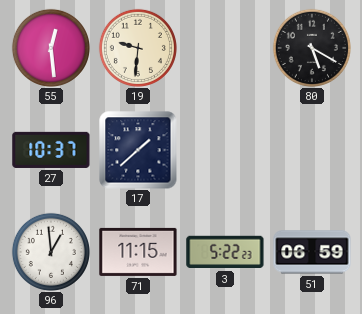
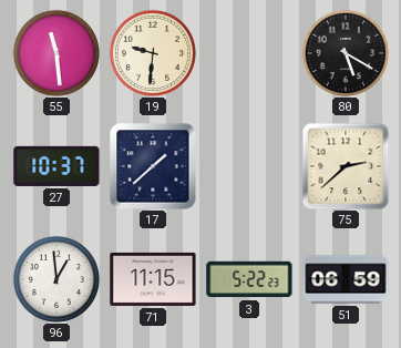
55: 12:29 -> 11:29
75: none -> 2:38
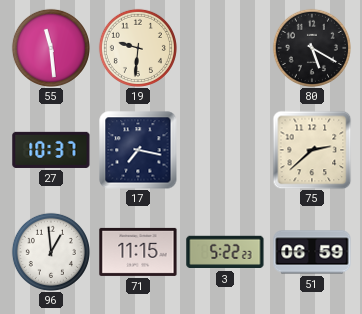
17: 1:38 -> 7:17
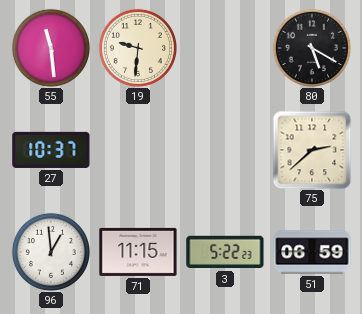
17: 7:17 -> none
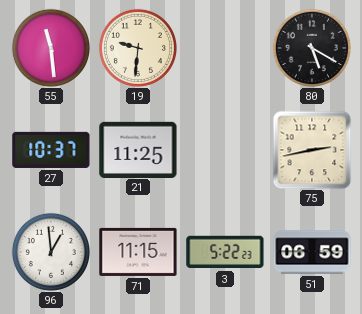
21: none -> 11:25
75: 2:38 -> 2:43
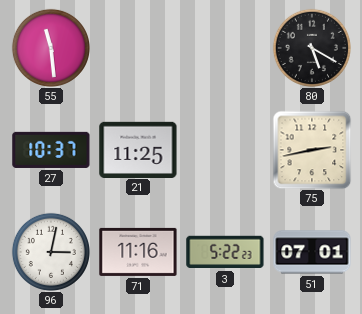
19: 9:31 -> none
96: 12:59 -> 3:02
71: 11:15 -> 11:16
51: 06:59 -> 07:01
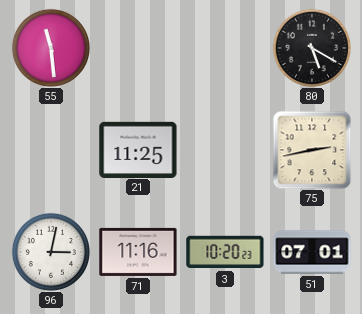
27: 10:37 -> none
3: 5:22 -> 10:20
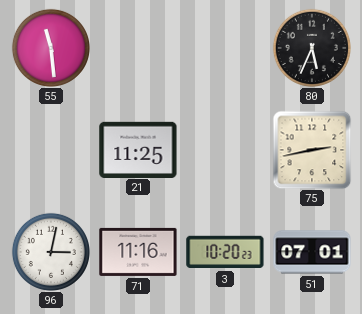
80: 5:20 -> 5:34
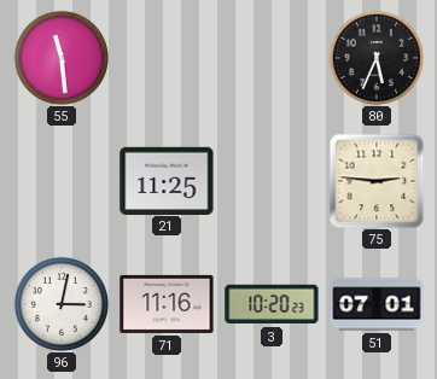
75: 2:43 -> 2:46
